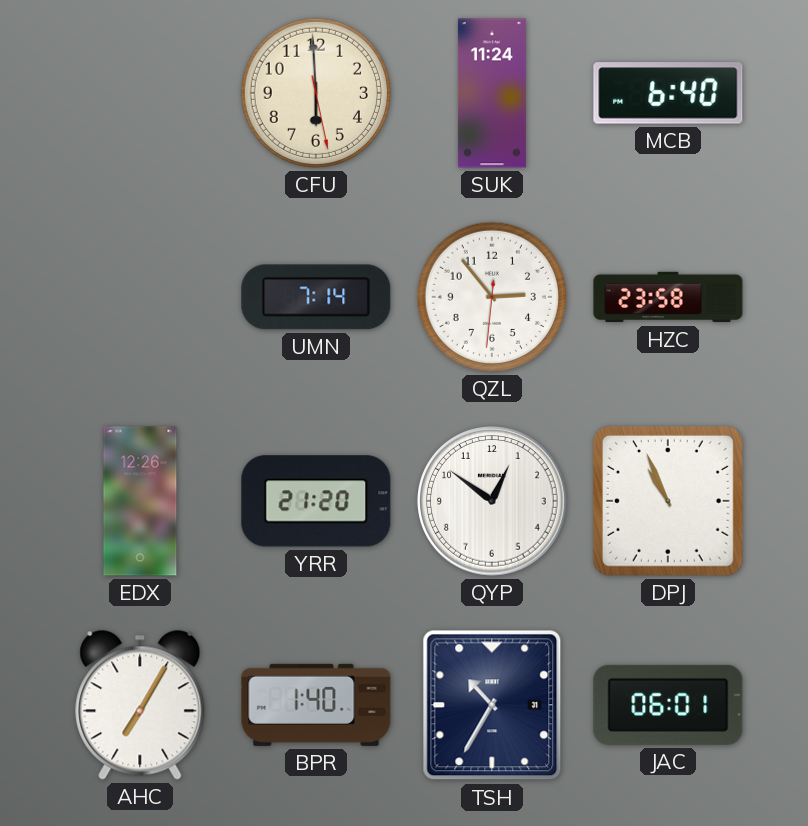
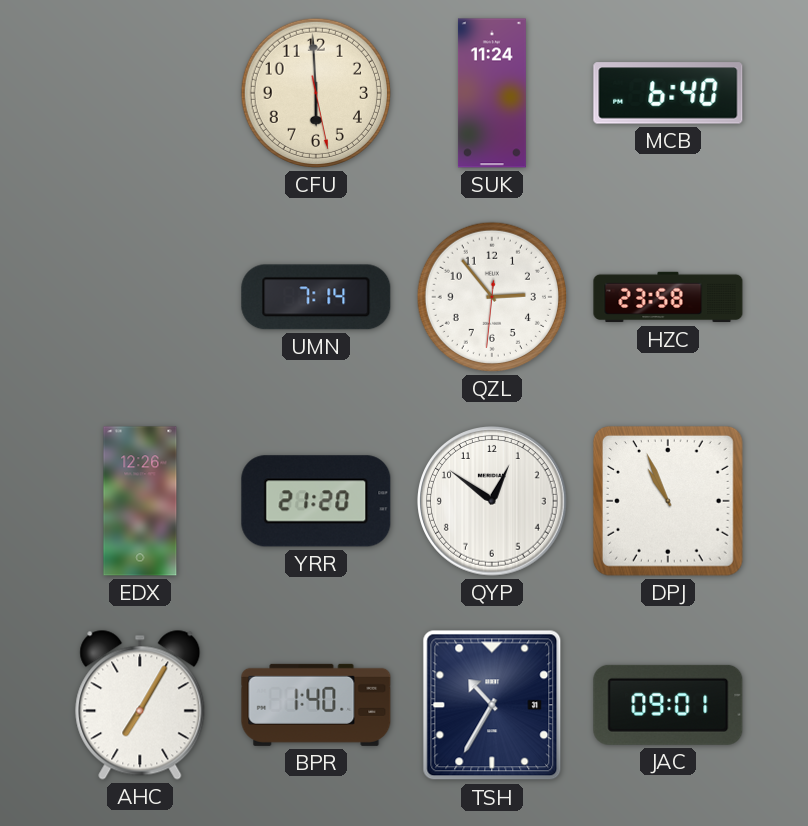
JAC: 06:01 -> 09:01
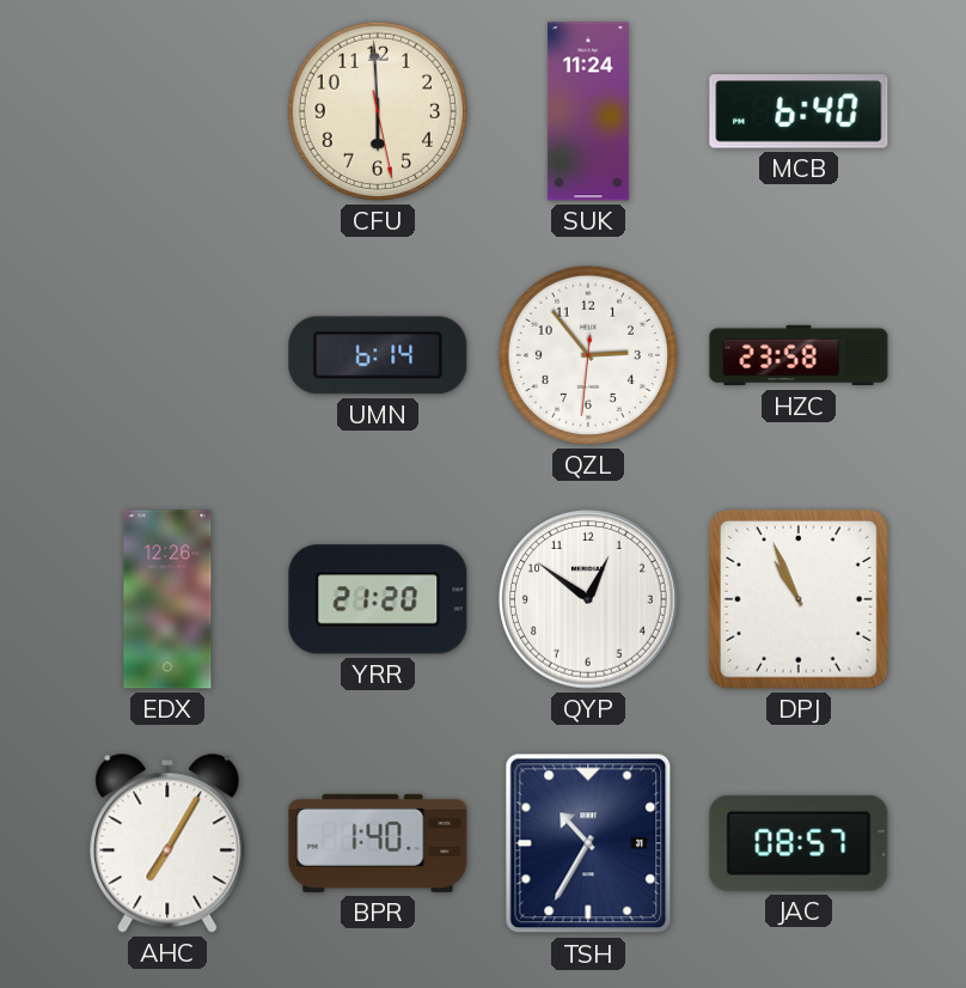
UMN: 7:14 -> 6:14
JAC: 09:01 -> 08:57
